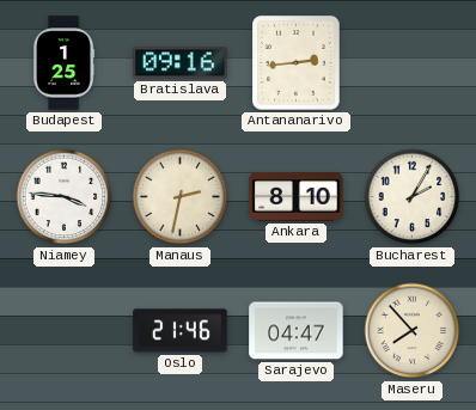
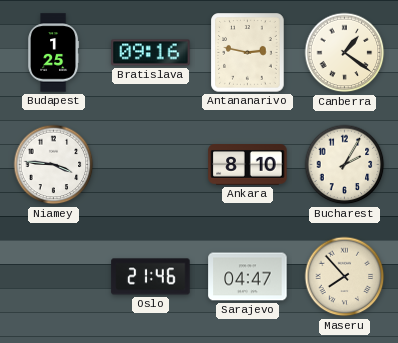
Antananarivo: 2:44 -> 2:47
Canberra: none -> 1:21
Manaus: 2:32 -> none
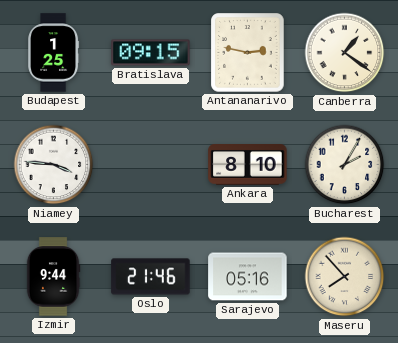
Bratislava: 09:16 -> 09:15
Izmir: none -> 9:44
Sarajevo: 04:47 -> 05:16
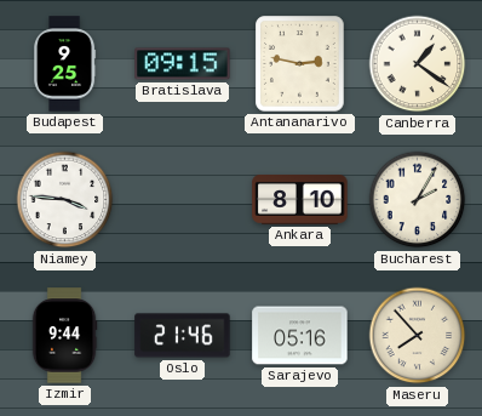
Budapest: 1:25 -> 9:25
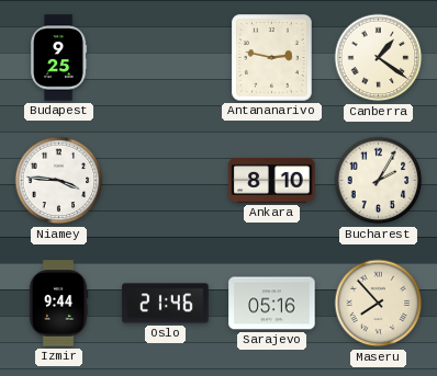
Bratislava: 09:15 -> none
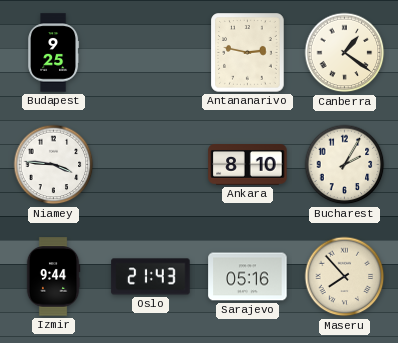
Oslo: 21:46 -> 21:43
